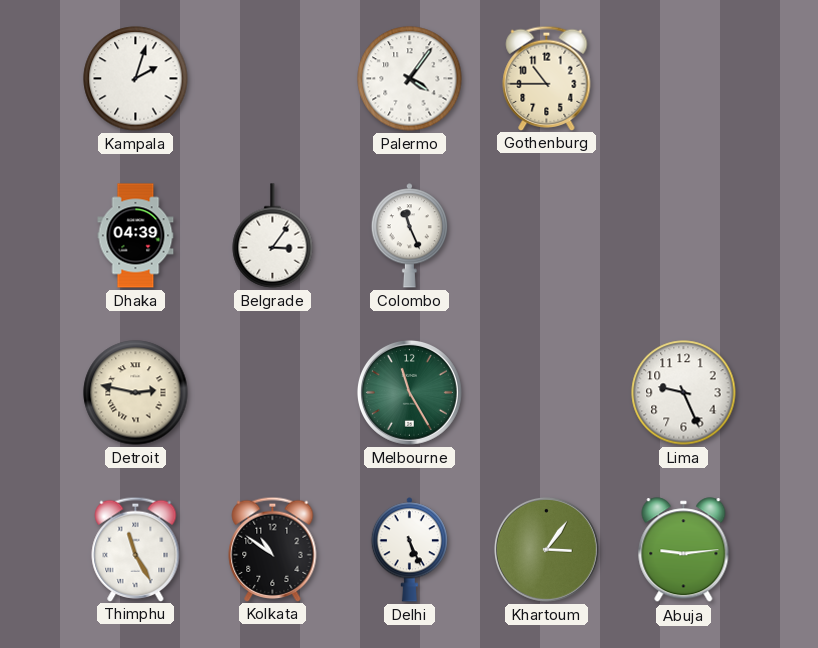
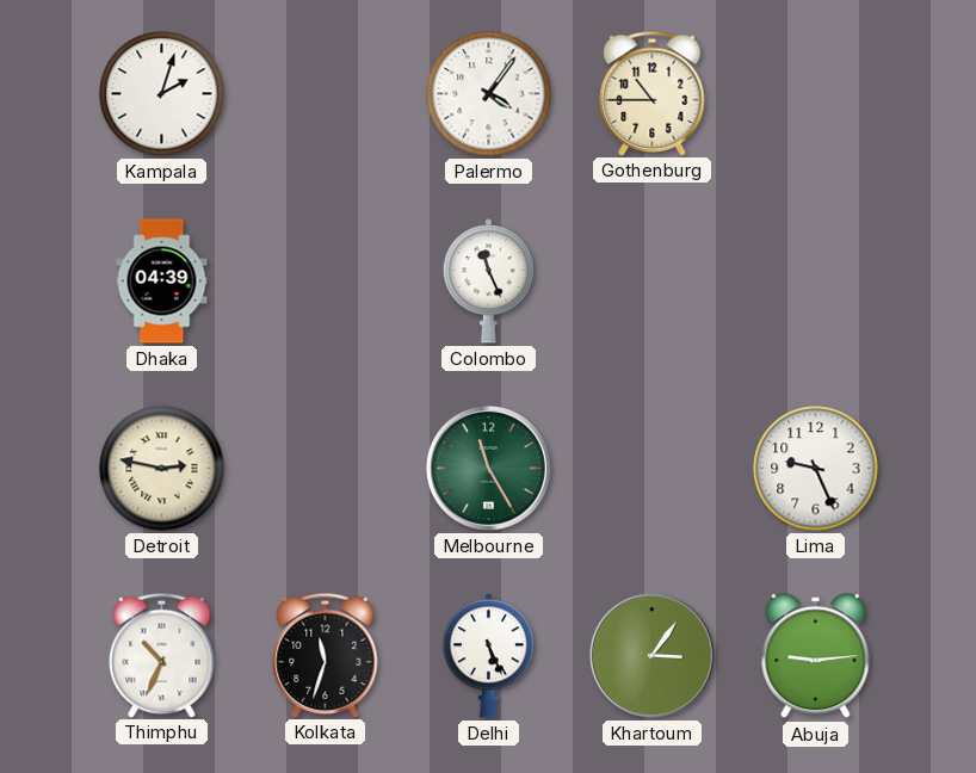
Belgrade: 3:06 -> none
Thimphu: 11:25 -> 10:34
Kolkata: 10:51 -> 11:33
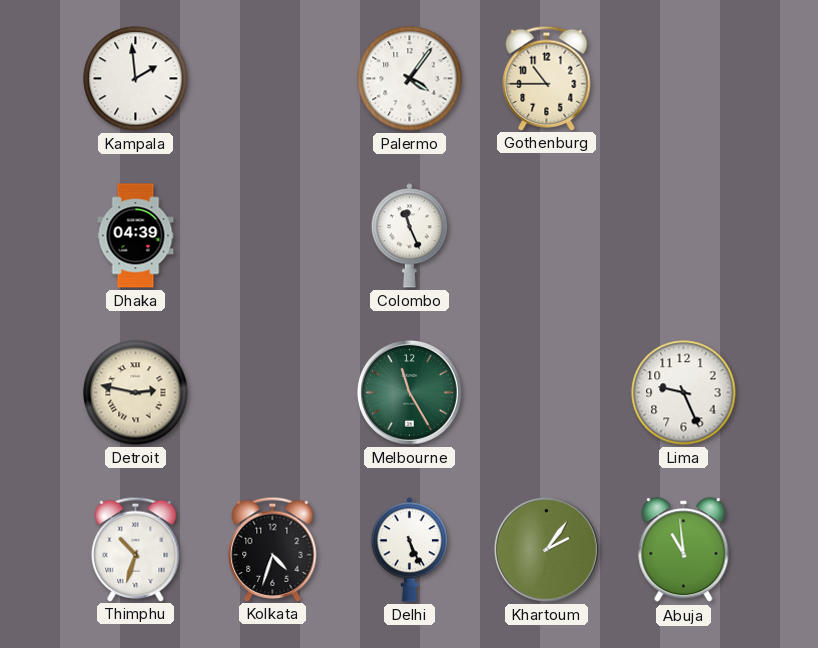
Kampala: 2:03 -> 1:59
Thimphu: 10:34 -> 10:33
Kolkata: 11:33 -> 4:33
Khartoum: 3:06 -> 2:06
Abuja: 9:14 -> 10:59
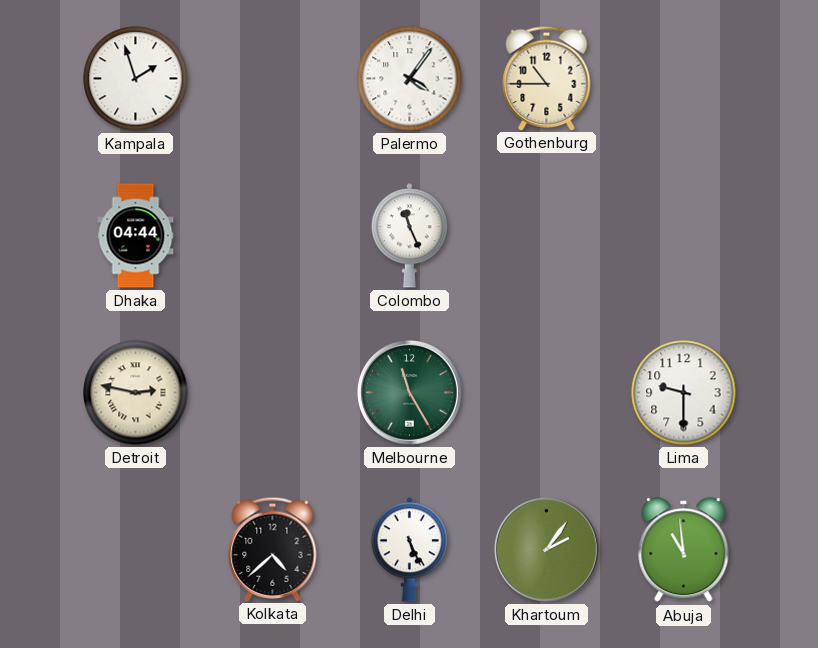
Kampala: 1:59 -> 1:57
Dhaka: 04:39 -> 04:44
Lima: 9:26 -> 9:30
Thimphu: 10:33 -> none
Kolkata: 4:33 -> 4:38
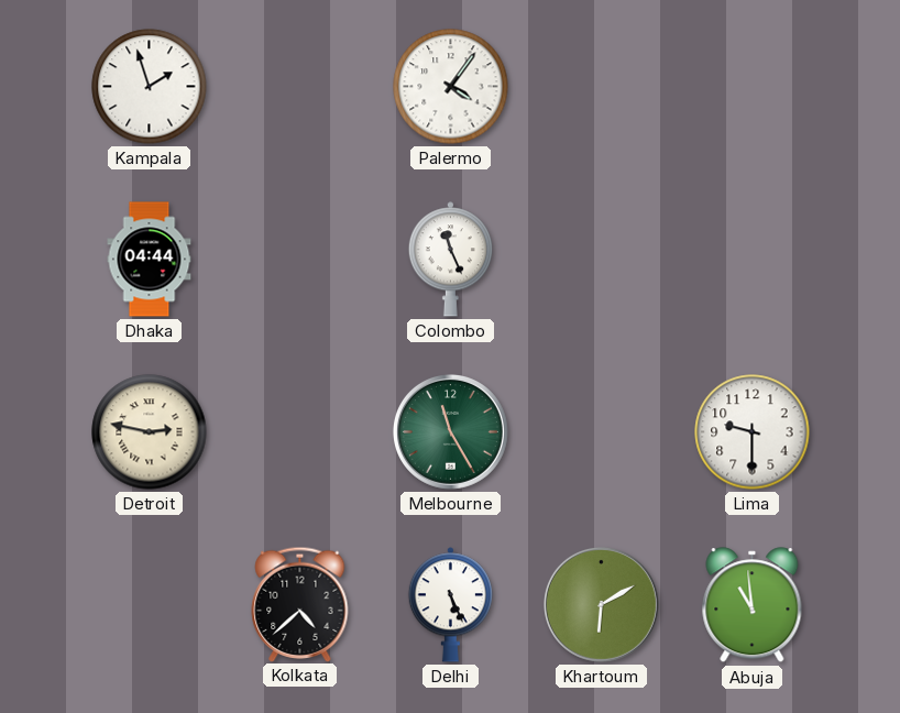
Gothenburg: 10:45 -> none
Khartoum: 2:06 -> 6:10
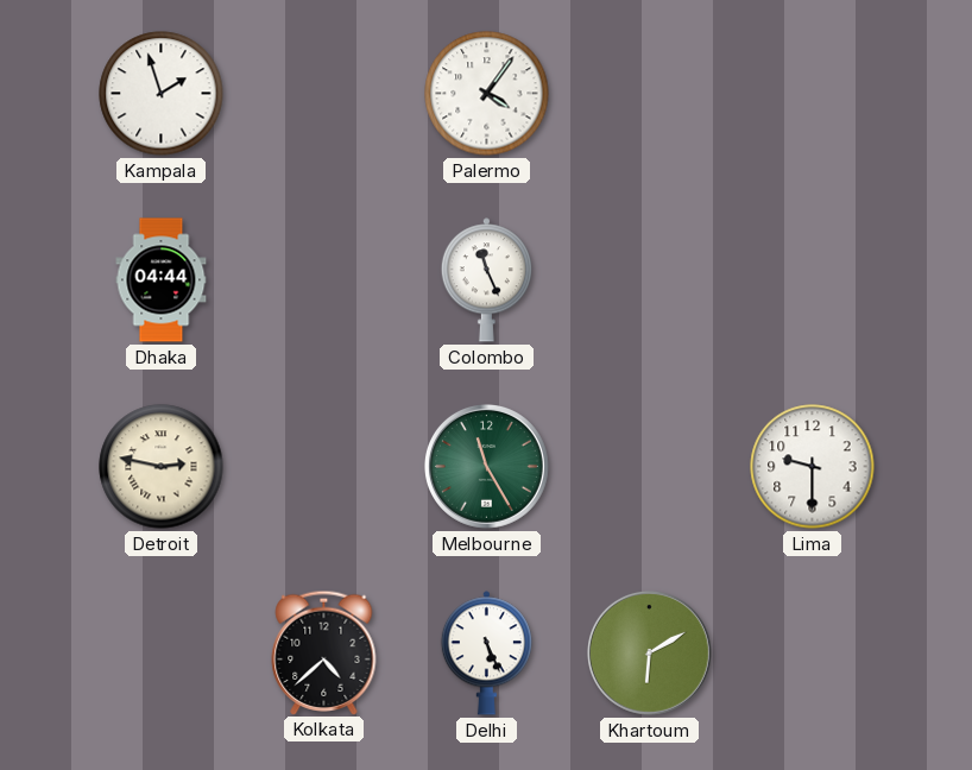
Abuja: 10:59 -> none
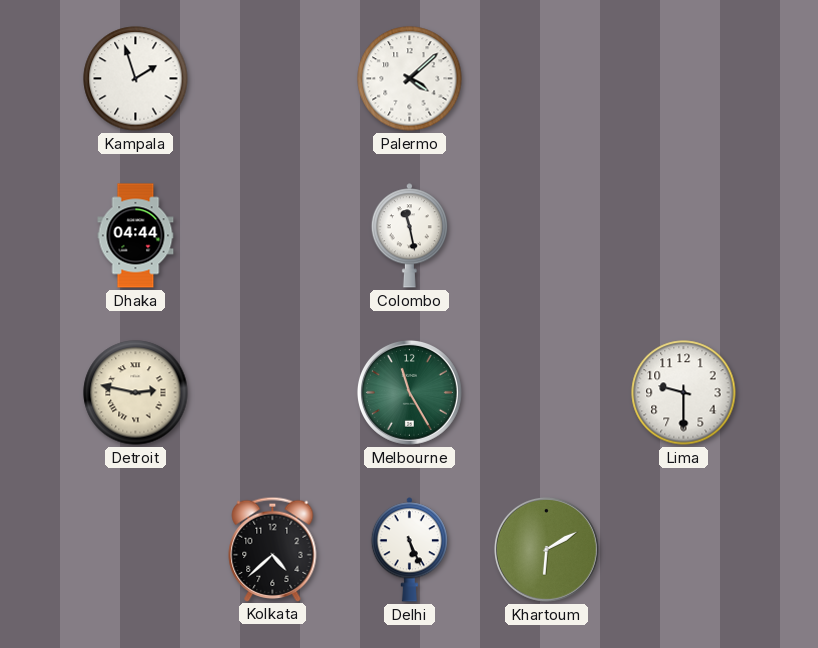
Palermo: 4:06 -> 4:08
Colombo: 11:26 -> 11:28
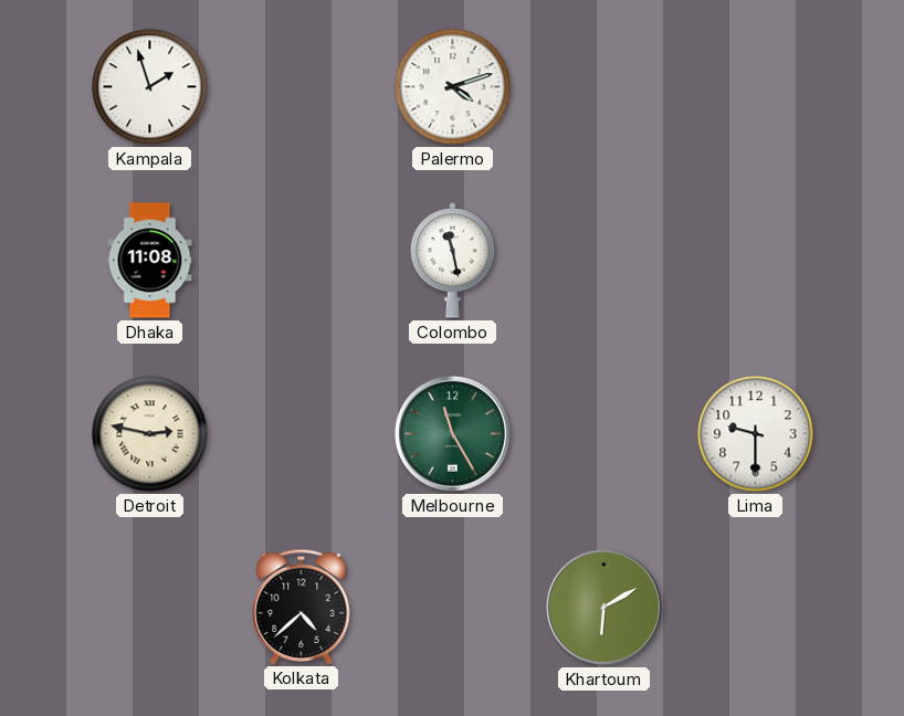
Palermo: 4:08 -> 4:12
Dhaka: 04:44 -> 11:08
Delhi: 5:26 -> none
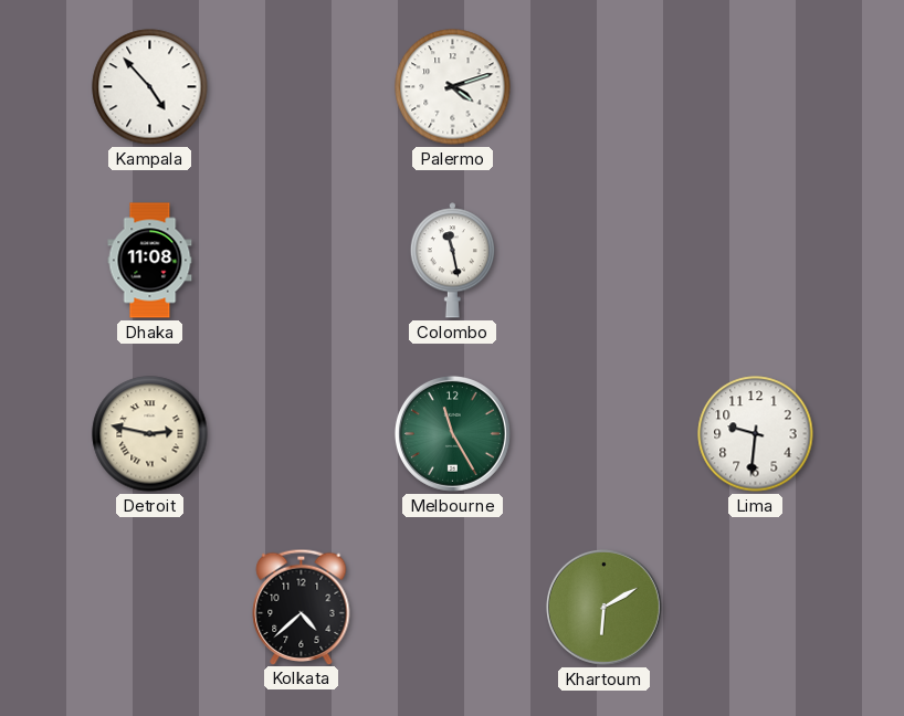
Kampala: 1:57 -> 4:53
Lima: 9:30 -> 9:31
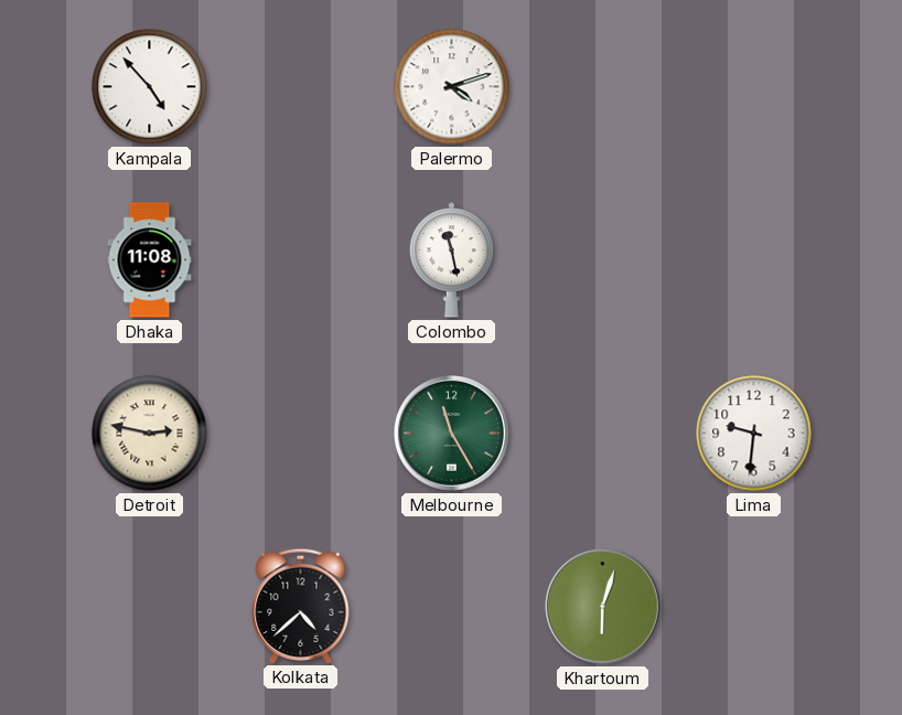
Khartoum: 6:10 -> 6:03
